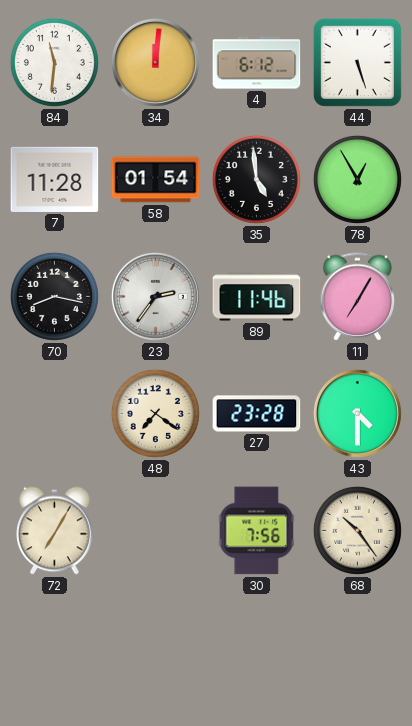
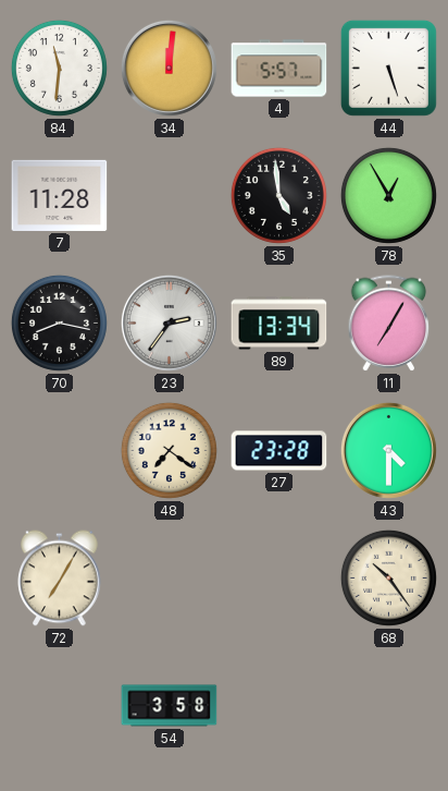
4: 6:12 -> 5:57
58: 01:54 -> none
89: 11:46 -> 13:34
30: 7:56 -> none
54: none -> 3:58
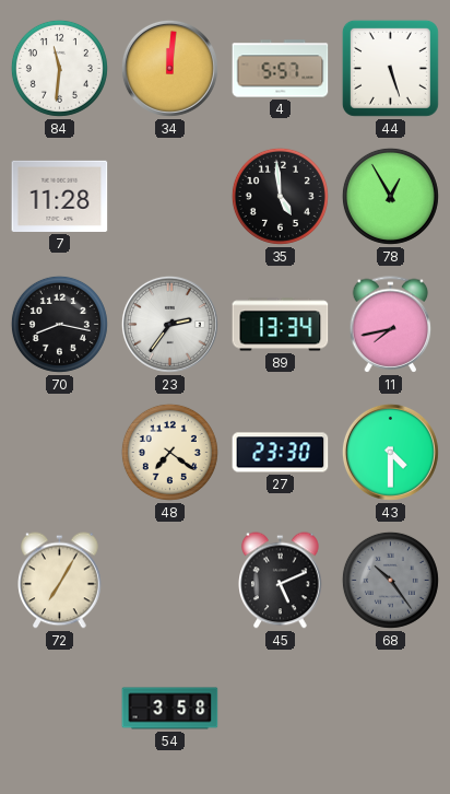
11: 7:05 -> 7:43
27: 23:28 -> 23:30
45: none -> 5:11
68 dial: cream -> grey
